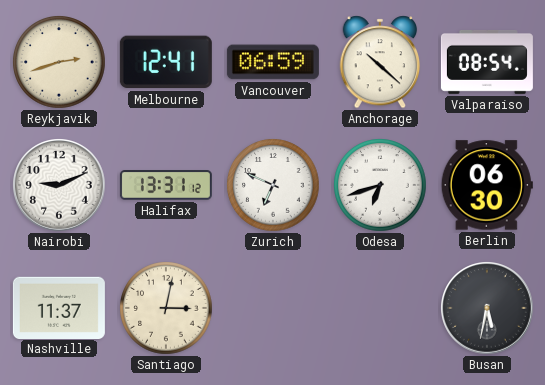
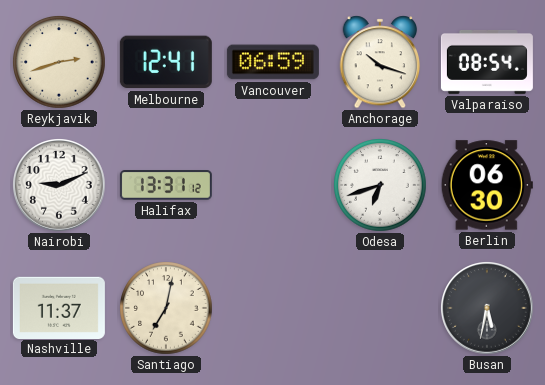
Anchorage: 10:22 -> 10:18
Zurich: 6:49 -> none
Santiago: 3:02 -> 7:02
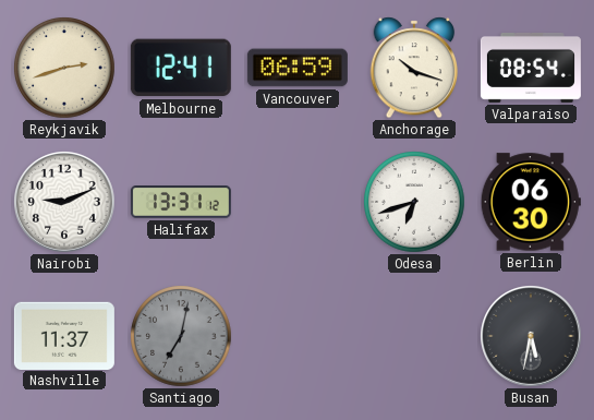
Santiago dial: cream -> grey
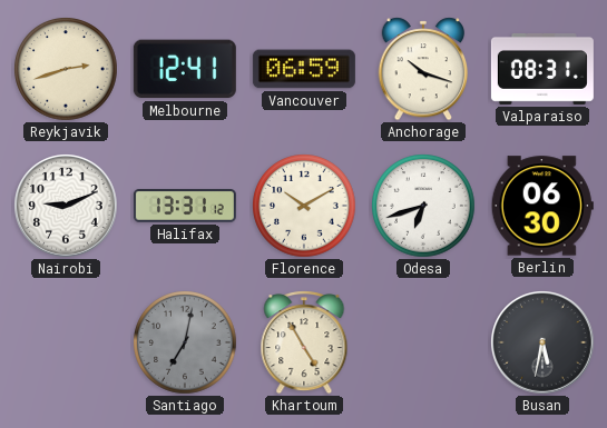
Valparaiso: 08:54 -> 08:31
Florence: none -> 10:10
Nashville: 11:37 -> none
Khartoum: none -> 4:55
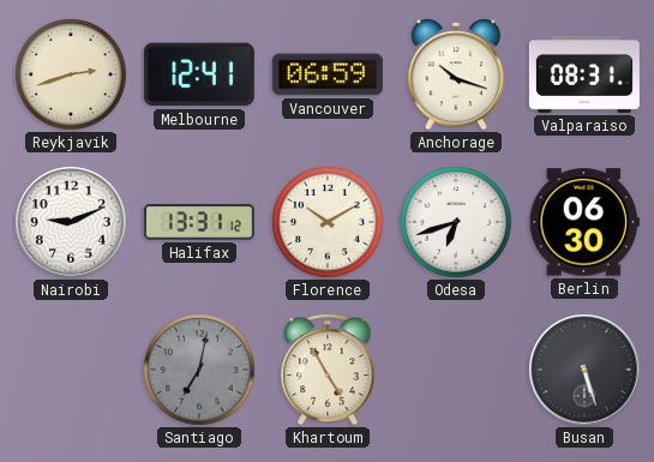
Busan: 5:32 -> 5:27
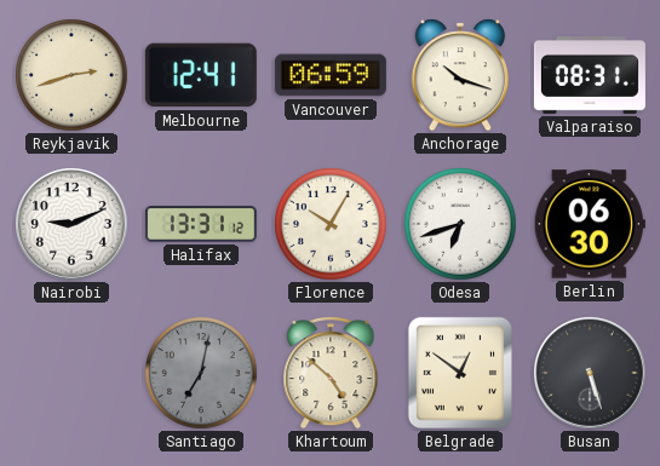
Florence: 10:10 -> 10:05
Khartoum: 4:55 -> 4:52
Belgrade: none -> 12:51
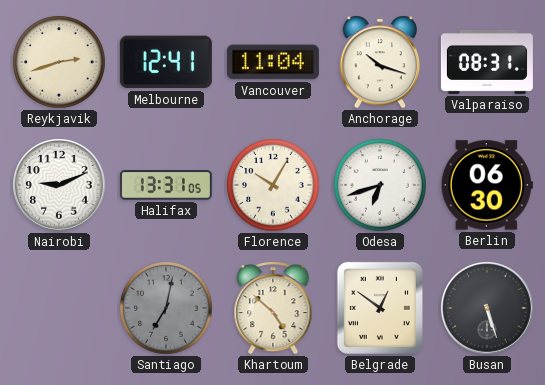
Vancouver: 06:59 -> 11:04
Halifax: 13:31:12 -> 13:31:05
